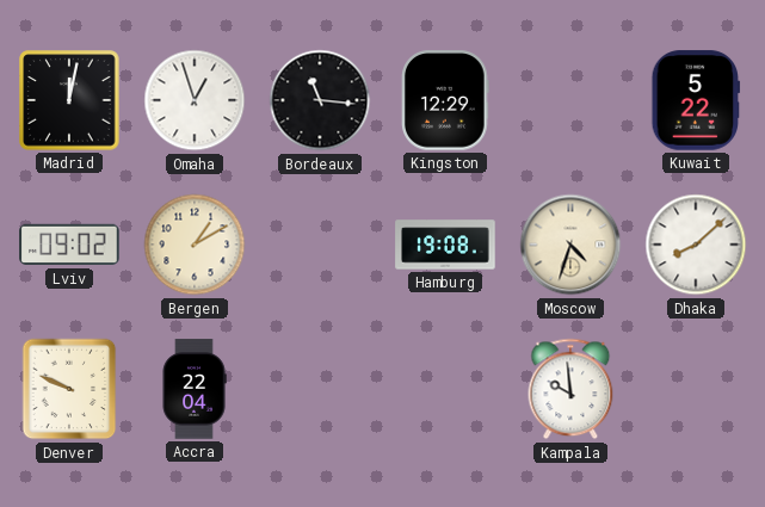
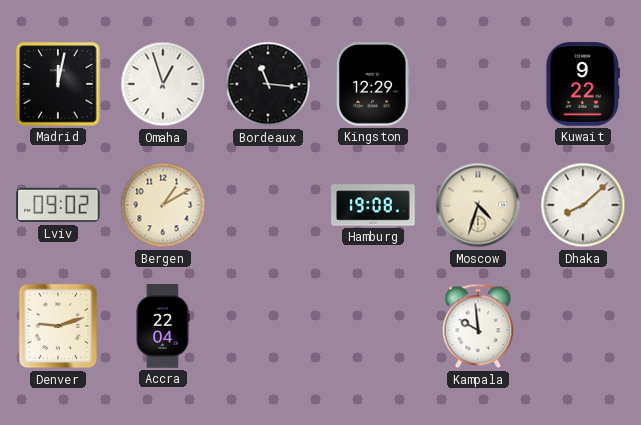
Kuwait: 5:22 -> 9:22
Denver: 9:49 -> 9:12
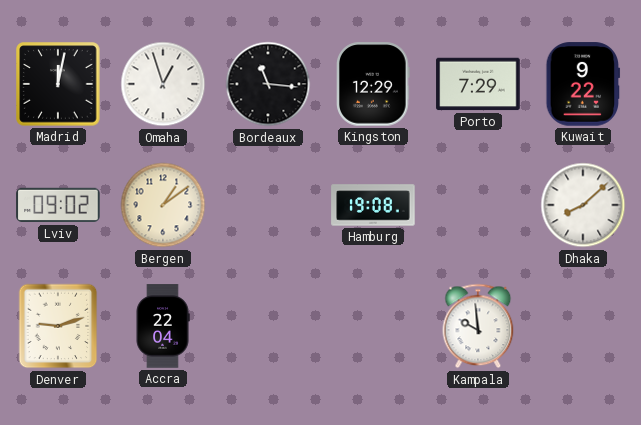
Porto: none -> 7:29
Bergen: 1:10 -> 1:09
Moscow: 4:33 -> none
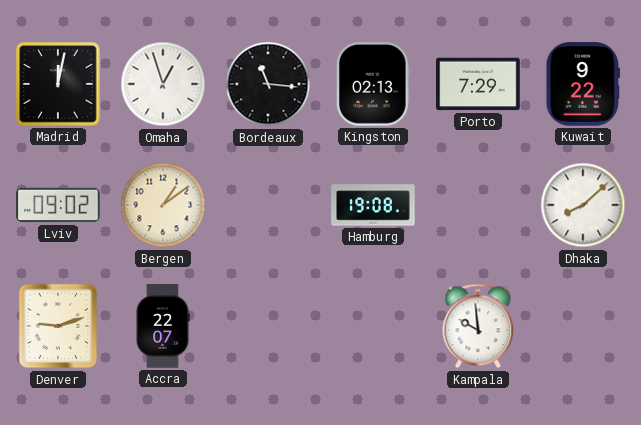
Kingston: 12:29 -> 02:13
Accra: 22:04 -> 22:07
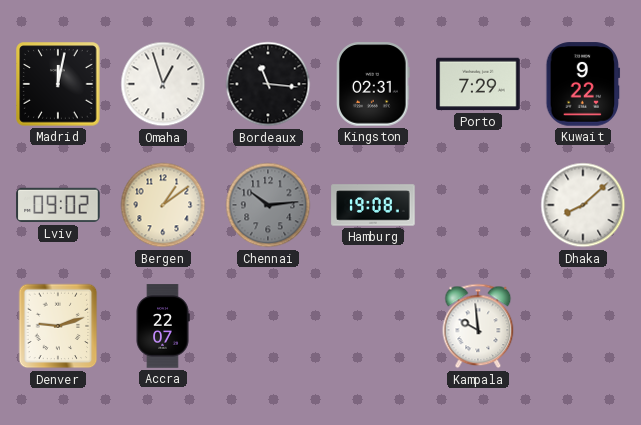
Kingston: 02:13 -> 02:31
Chennai: none -> 10:14
